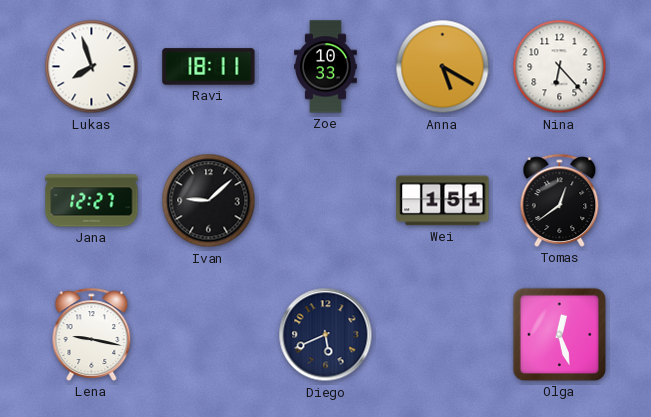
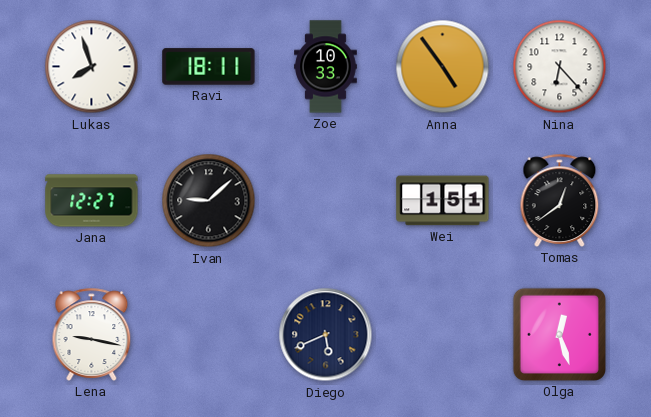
Anna: 5:20 -> 4:54
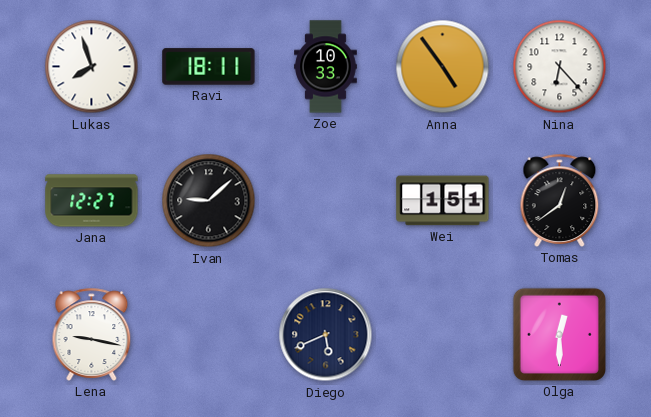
Olga: 12:27 -> 12:30
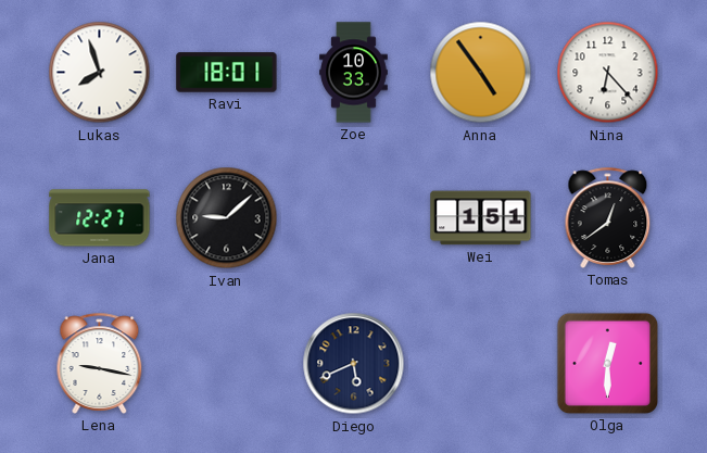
Ravi: 18:11 -> 18:01
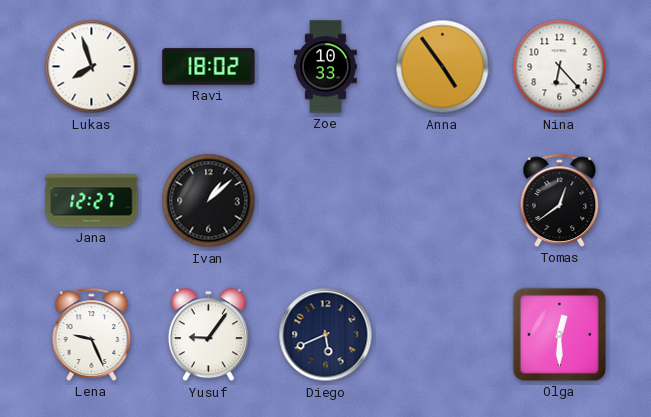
Ravi: 18:01 -> 18:02
Ivan: 9:08 -> 1:08
Wei: 1:51 -> none
Lena: 9:17 -> 9:26
Yusuf: none -> 9:06
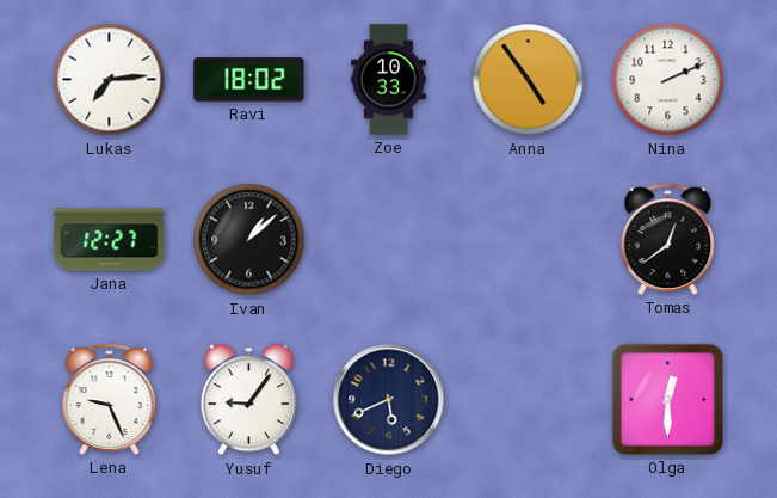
Lukas: 7:57 -> 7:14
Nina: 6:23 -> 2:11
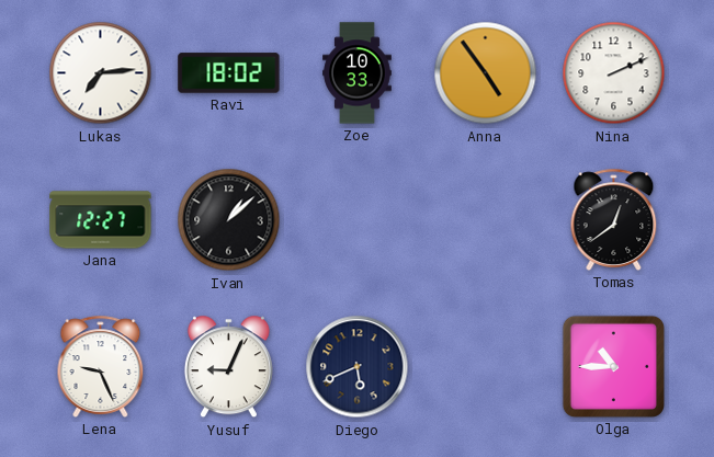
Yusuf: 9:06 -> 9:04
Olga: 12:30 -> 10:45
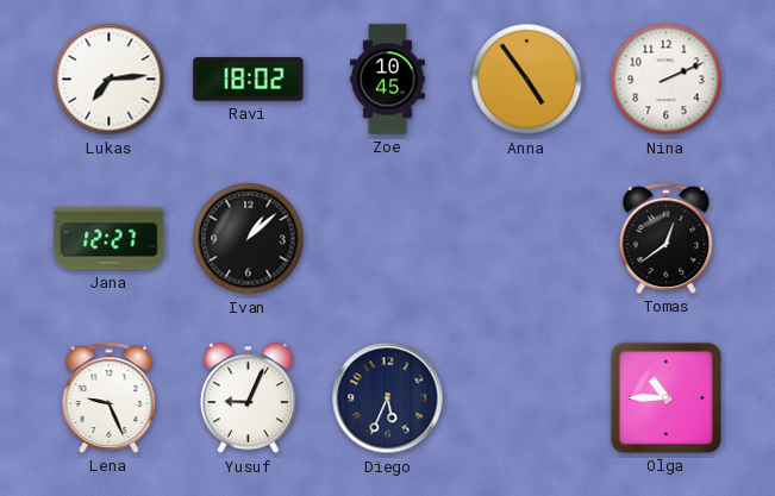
Zoe: 10:33 -> 10:45
Diego: 5:41 -> 5:34
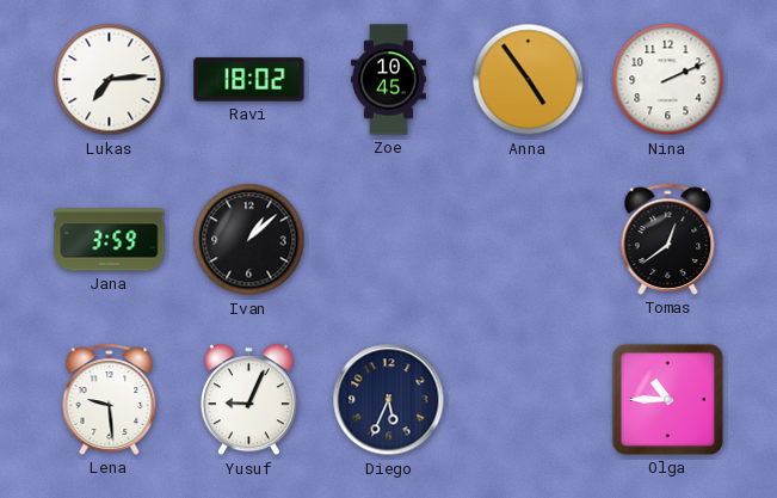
Jana: 12:27 -> 3:59
Lena: 9:26 -> 9:29
